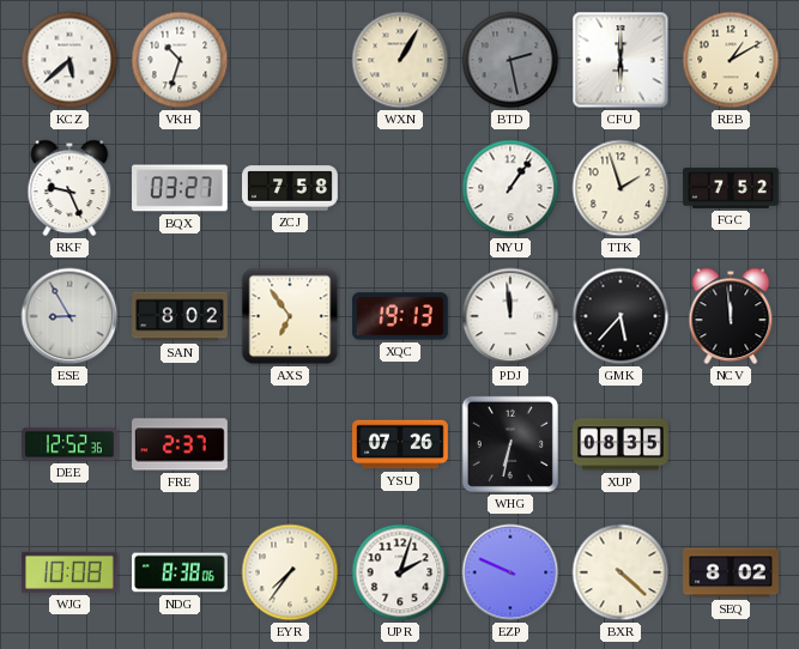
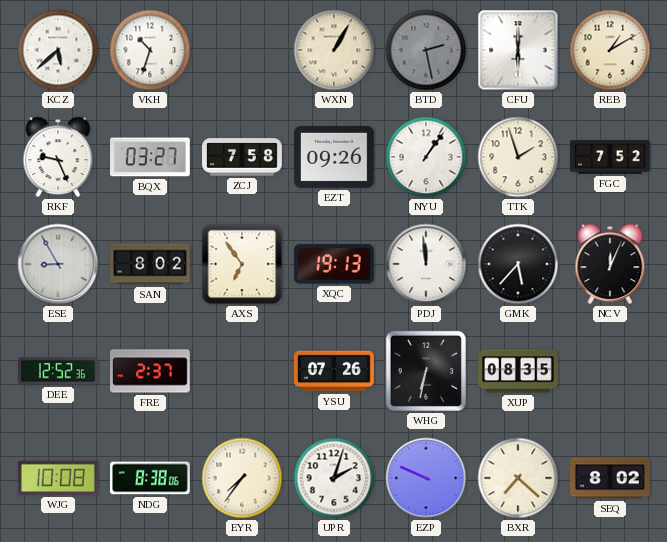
EZT: none -> 09:26
NCV: 11:59 -> 12:04
BXR: 4:22 -> 7:22
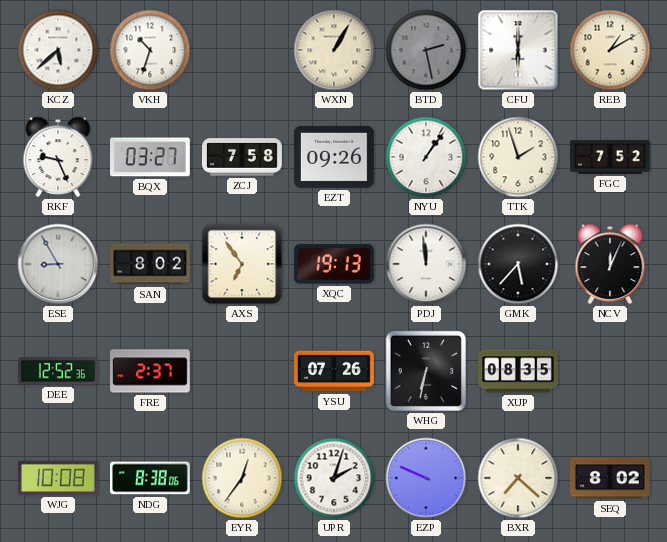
EYR: 7:36 -> 12:36
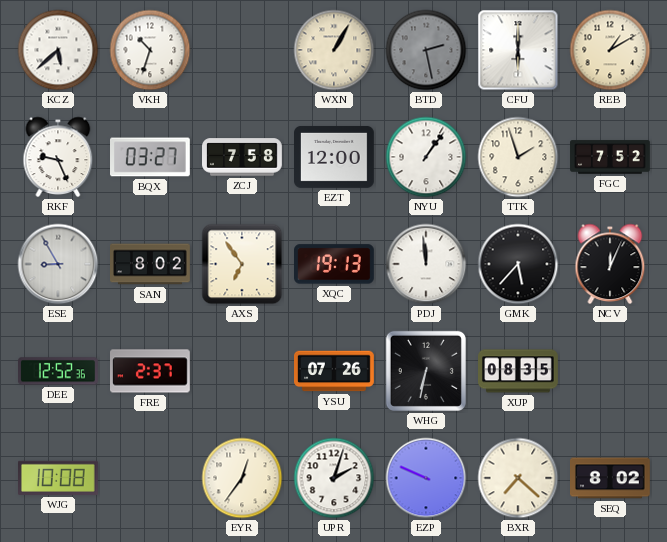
EZT: 09:26 -> 12:00
NDG: 8:38 -> none
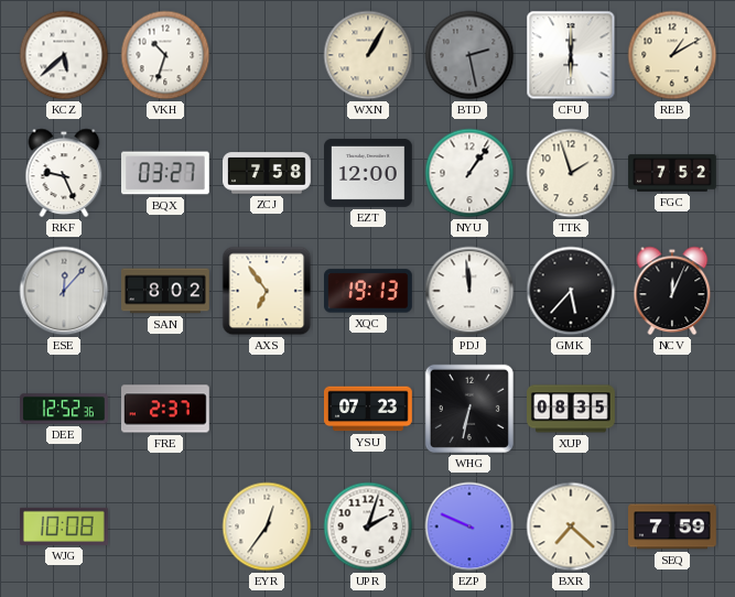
ESE: 8:55 -> 12:07
YSU: 07:26 -> 07:23
SEQ: 8:02 -> 7:59
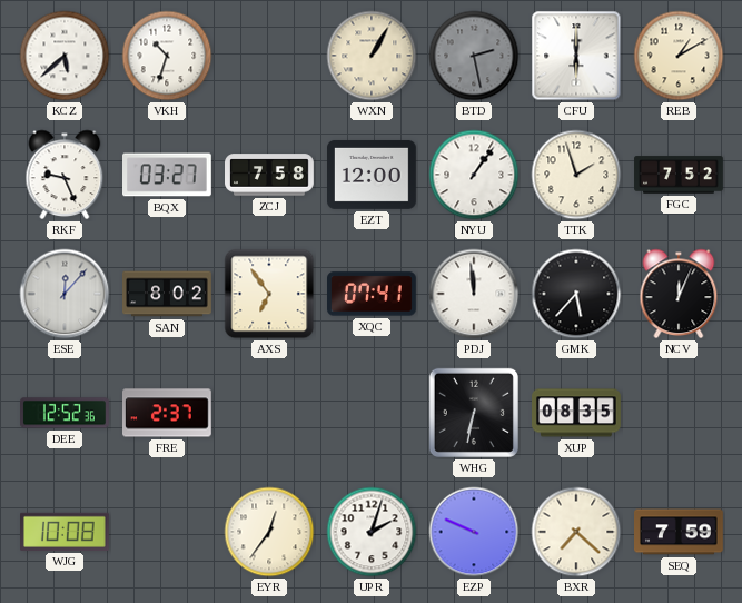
XQC: 19:13 -> 07:41
YSU: 07:23 -> none
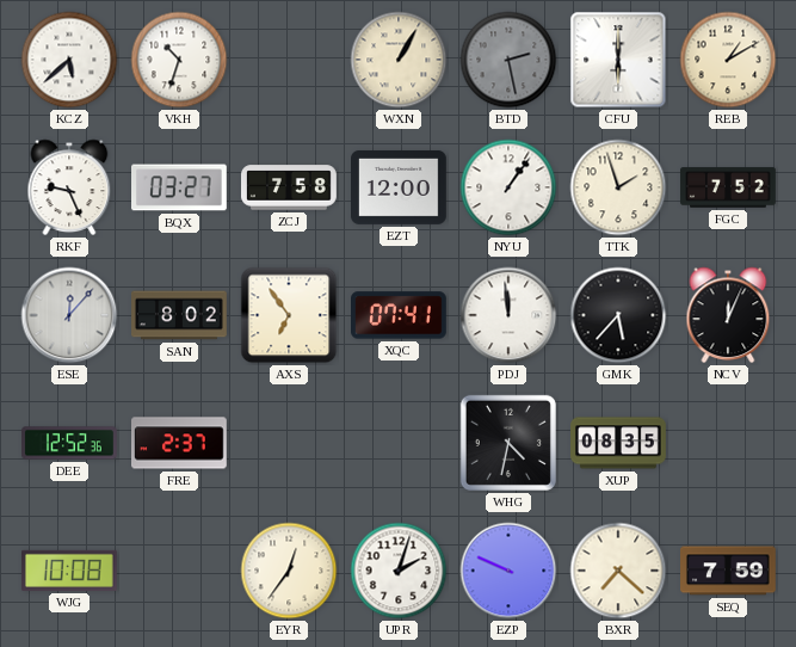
WHG: 6:32 -> 4:32
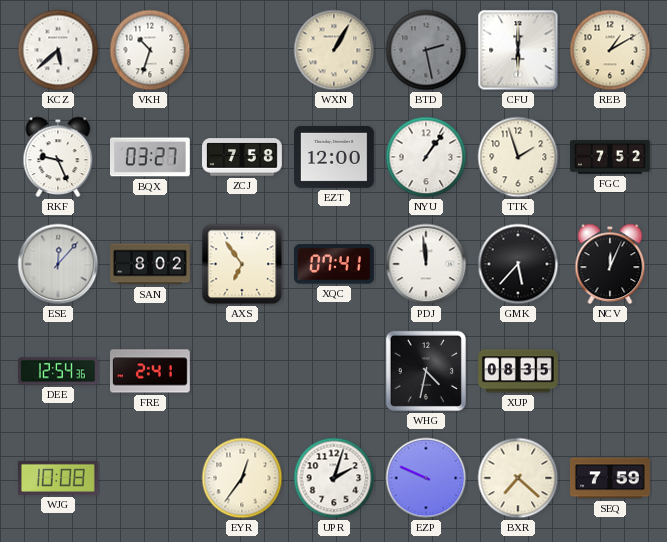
DEE: 12:52 -> 12:54
FRE: 2:37 -> 2:41
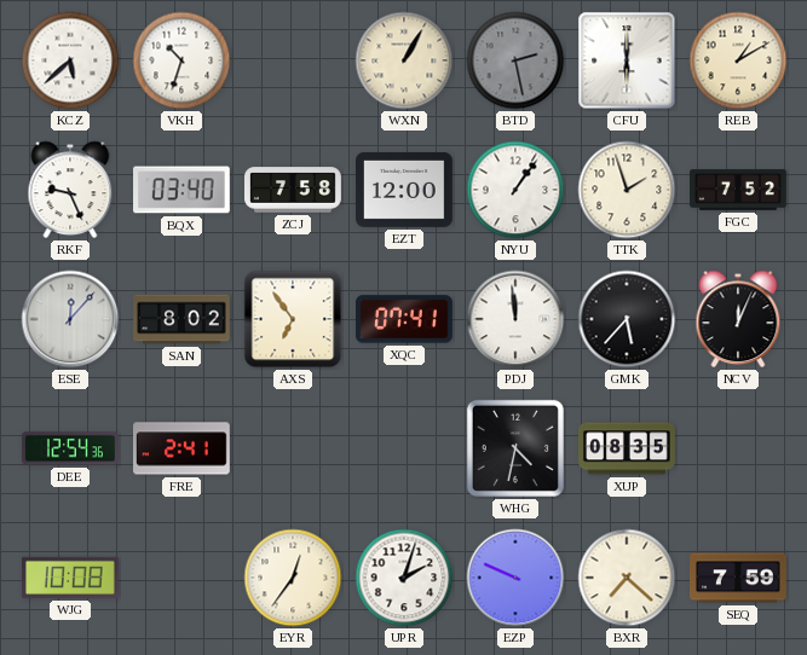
BQX: 03:27 -> 03:40
